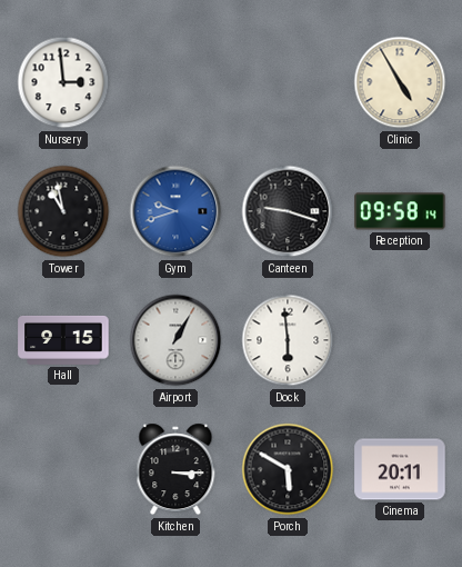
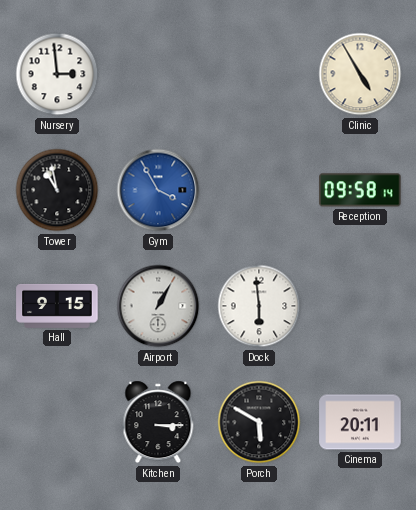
Gym: 9:42 -> 3:55
Canteen: 9:18 -> none
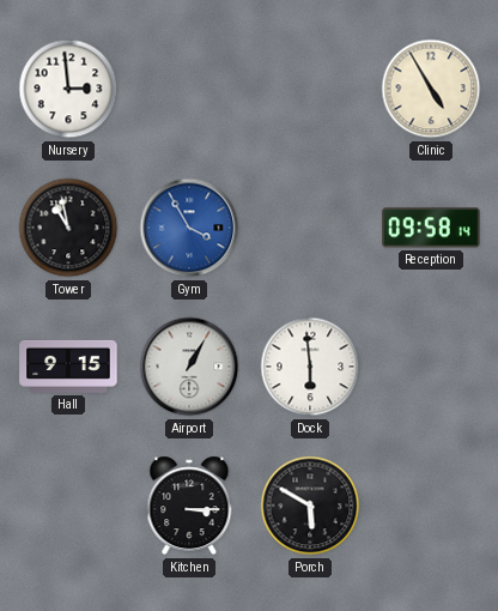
Cinema: 20:11 -> none
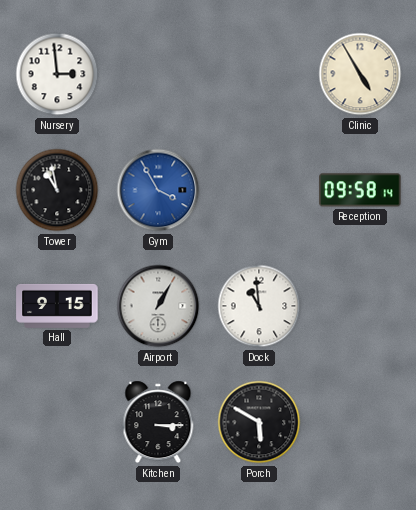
Dock: 5:59 -> 10:59
